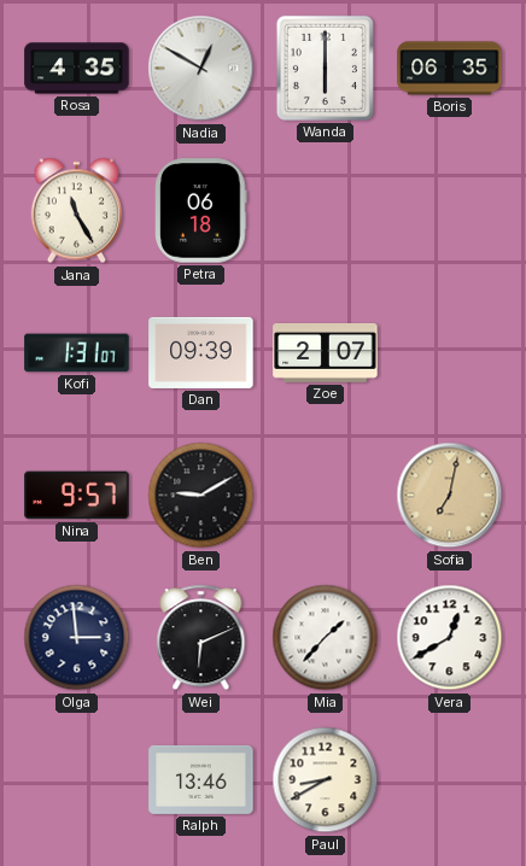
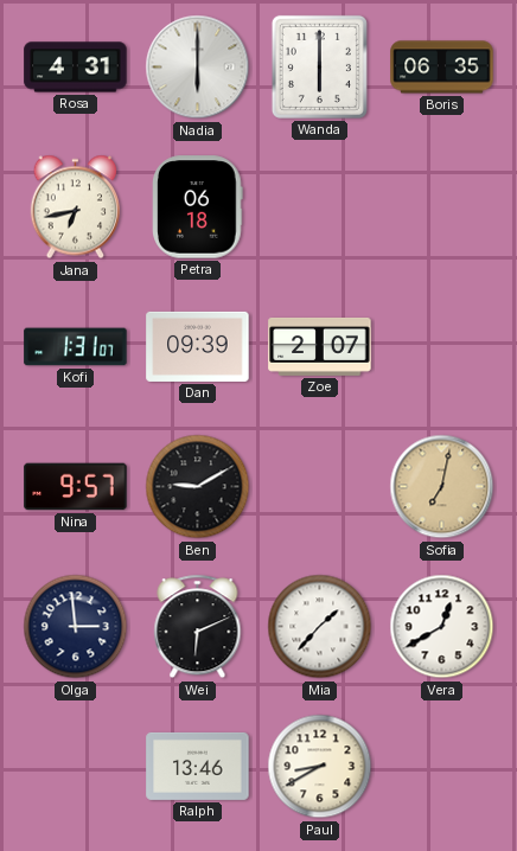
Rosa: 4:35 -> 4:31
Nadia: 12:50 -> 6:00
Jana: 11:25 -> 6:43
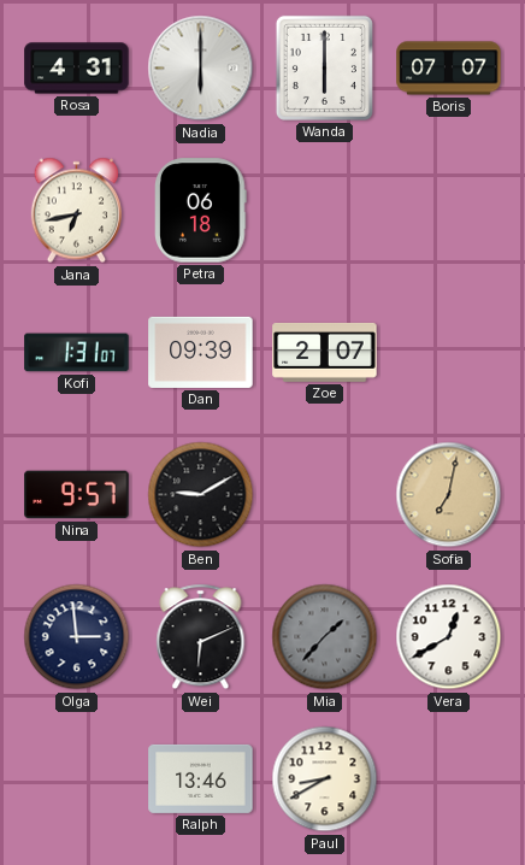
Boris: 06:35 -> 07:07
Mia dial: white -> grey
